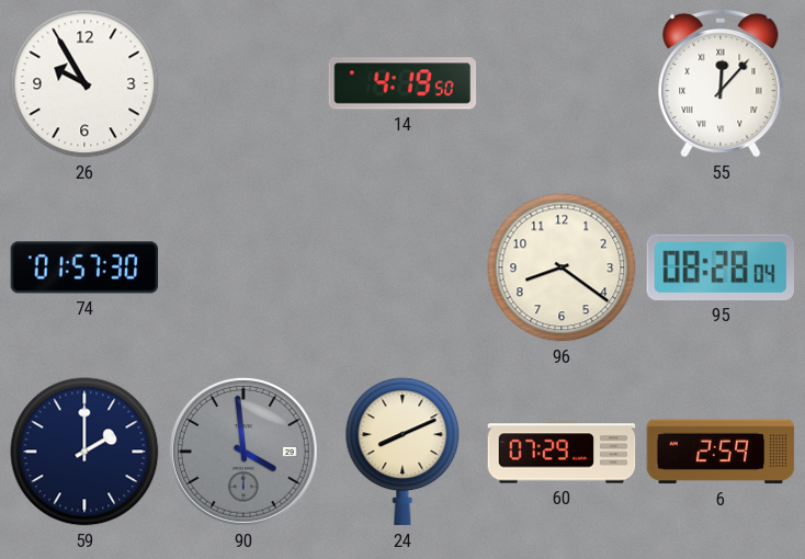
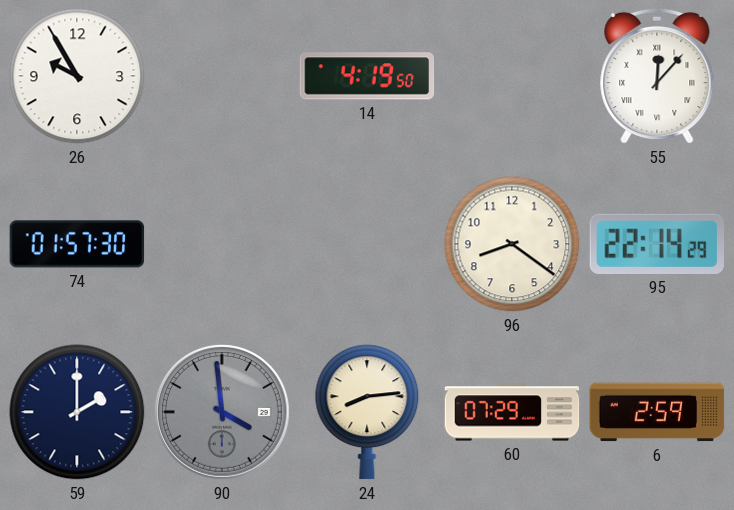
95: 08:28 -> 22:14
24: 8:11 -> 8:14
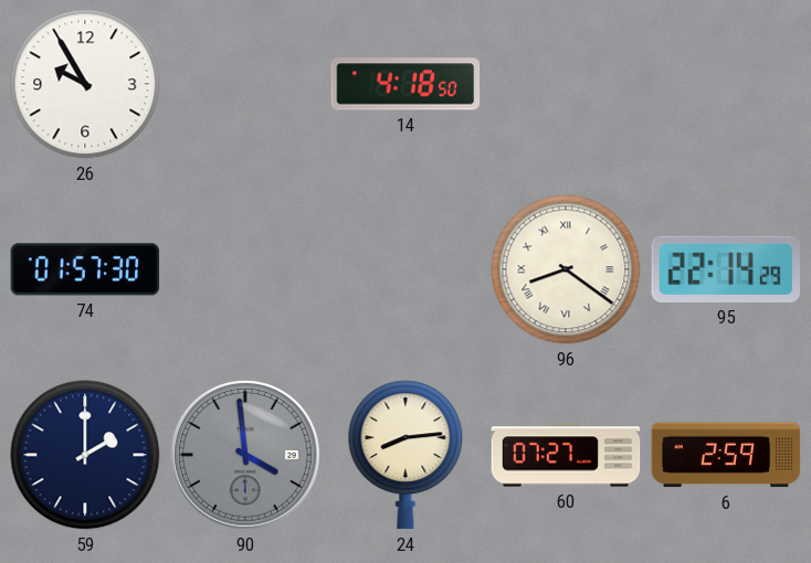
14: 4:19 -> 4:18
55: 12:07 -> none
96 numerals: Arabic -> Roman
60: 07:29 -> 07:27
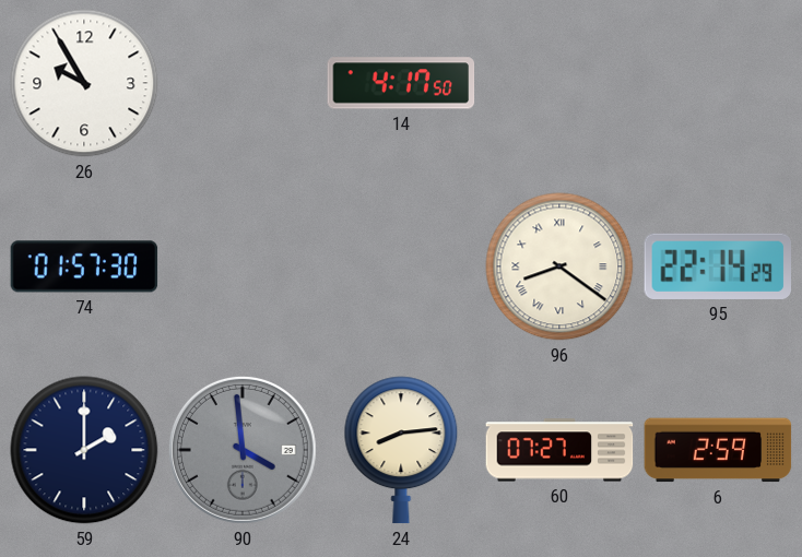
14: 4:18 -> 4:17
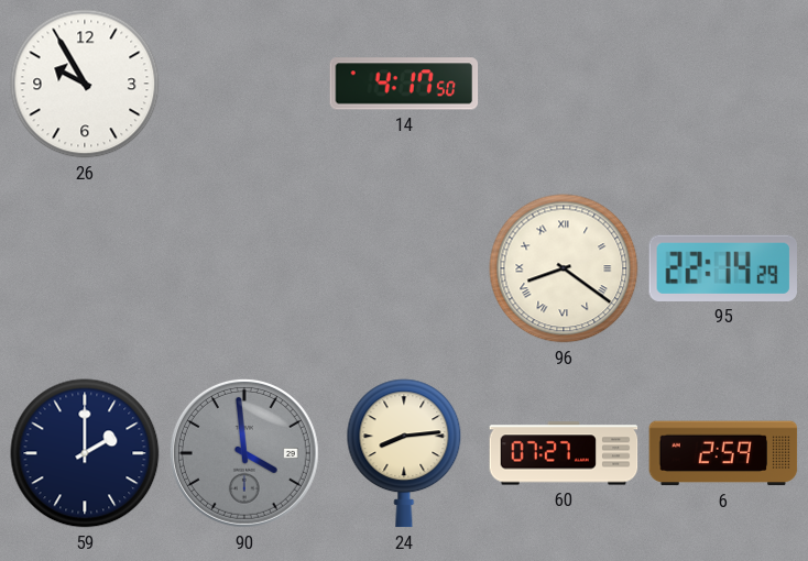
74: 01:57 -> none
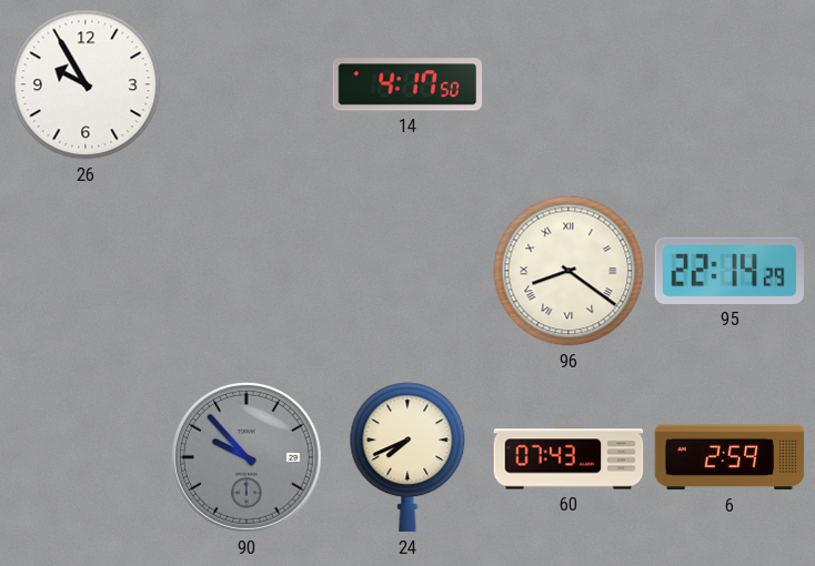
59: 2:00 -> none
90: 3:59 -> 9:53
24: 8:14 -> 7:41
60: 07:27 -> 07:43
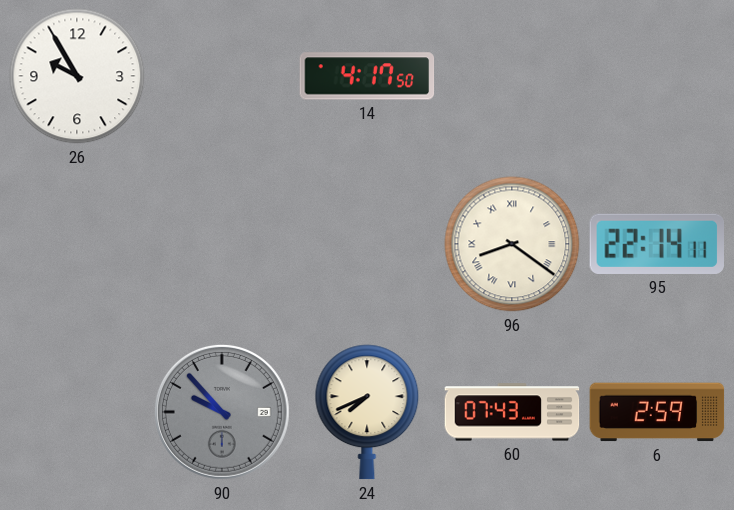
95: 22:14:29 -> 22:14:11
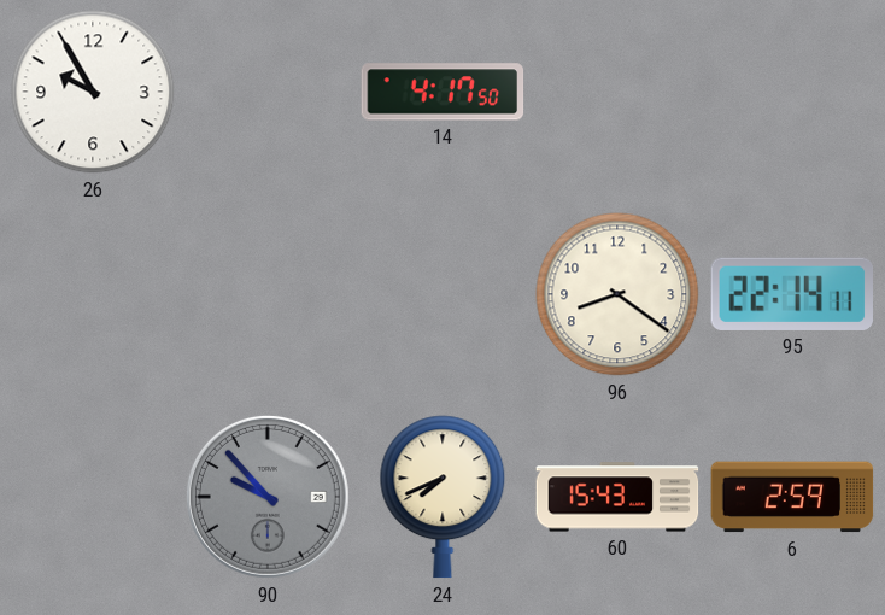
96 numerals: Roman -> Arabic
60: 07:43 -> 15:43
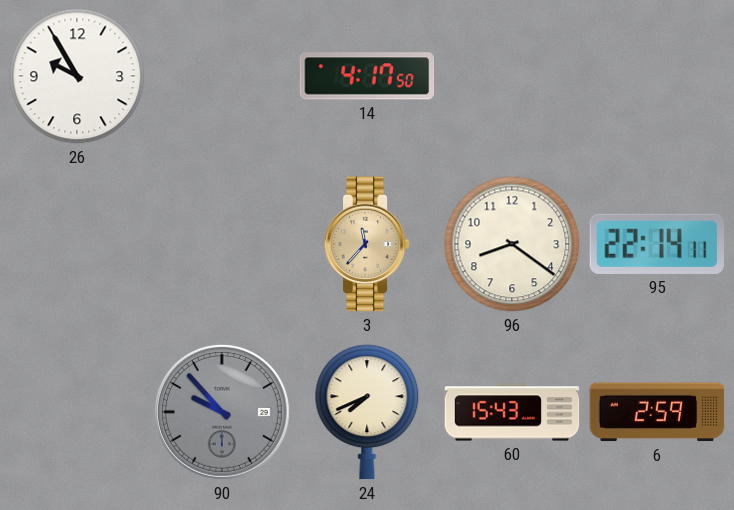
3: none -> 11:37
